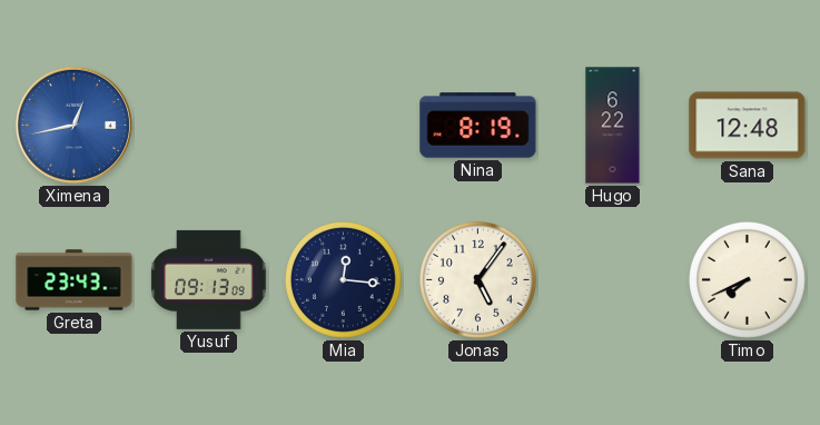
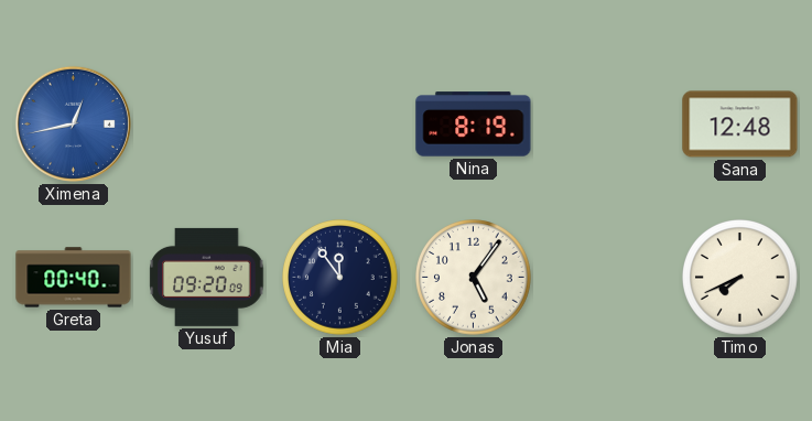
Hugo: 6:22 -> none
Greta: 23:43 -> 00:40
Yusuf: 09:13 -> 09:20
Mia: 12:16 -> 11:54
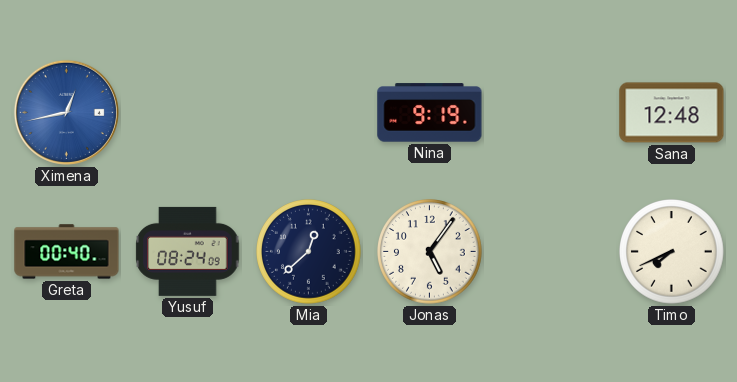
Nina: 8:19 -> 9:19
Yusuf: 09:20 -> 08:24
Mia: 11:54 -> 12:38
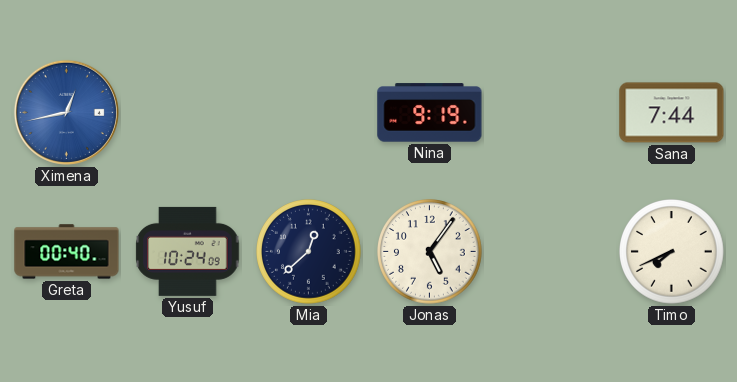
Sana: 12:48 -> 7:44
Yusuf: 08:24 -> 10:24
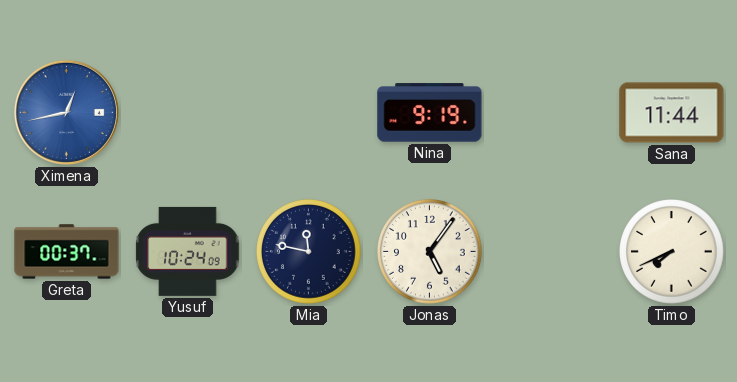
Sana: 7:44 -> 11:44
Greta: 00:40 -> 00:37
Mia: 12:38 -> 11:47
